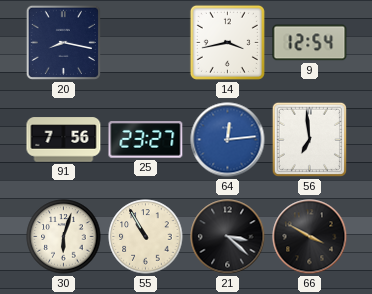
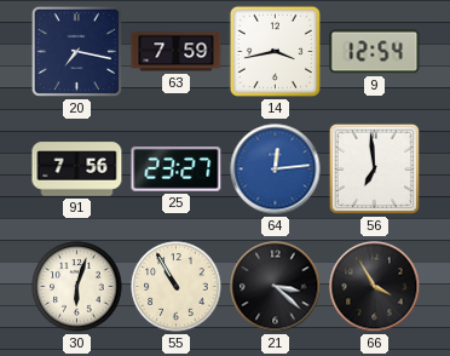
20: 8:17 -> 7:17
63: none -> 7:59
66: 3:50 -> 3:55
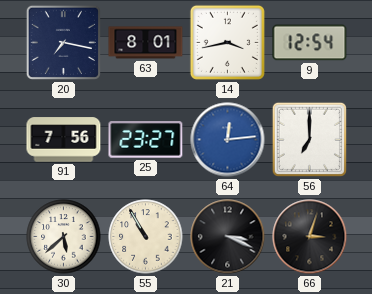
63: 7:59 -> 8:01
56: 6:59 -> 7:00
30: 6:03 -> 5:38
21: 3:22 -> 3:19
66: 3:55 -> 3:03
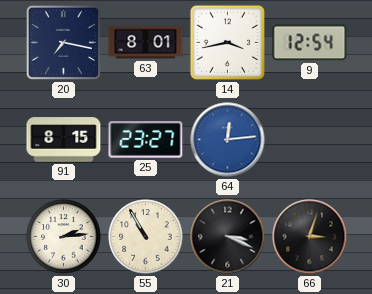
91: 7:56 -> 8:15
56: 7:00 -> none
30: 5:38 -> 2:14
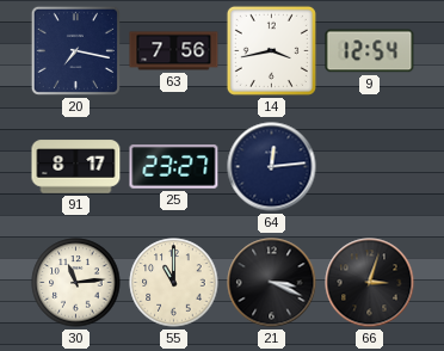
63: 8:01 -> 7:56
91: 8:15 -> 8:17
64 dial: blue -> navy
30: 2:14 -> 11:14
55: 10:55 -> 11:00
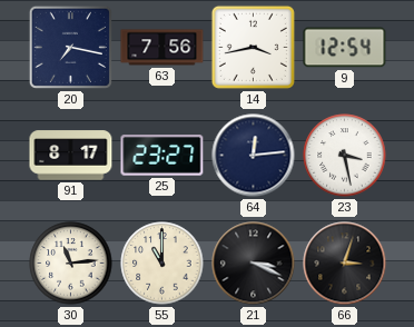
23: none -> 3:28
